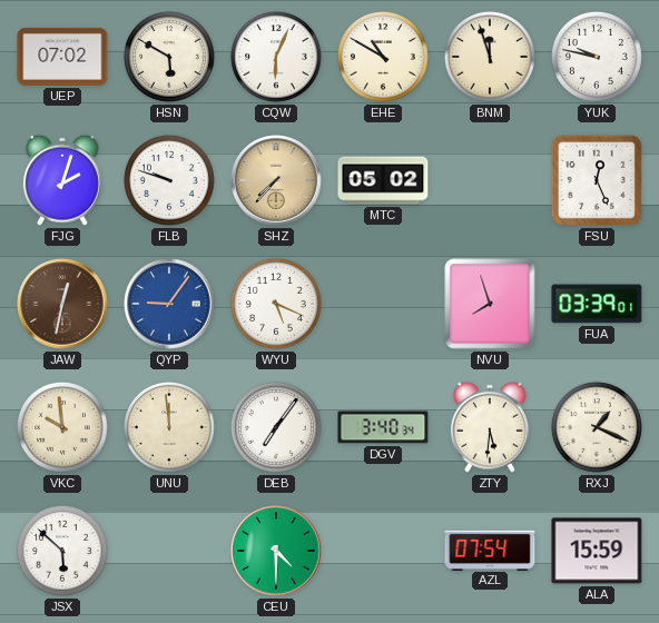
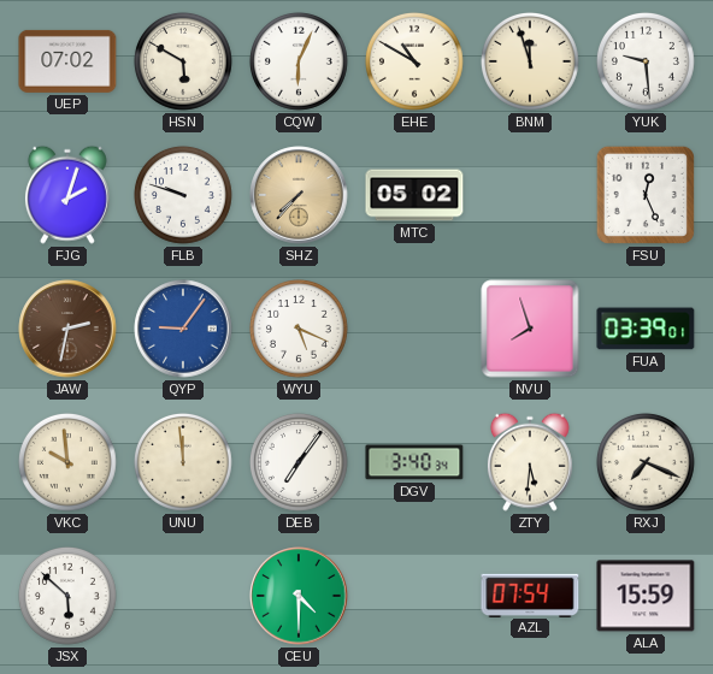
YUK: 9:47 -> 9:29
JAW: 12:32 -> 2:32
RXJ: 1:19 -> 7:19
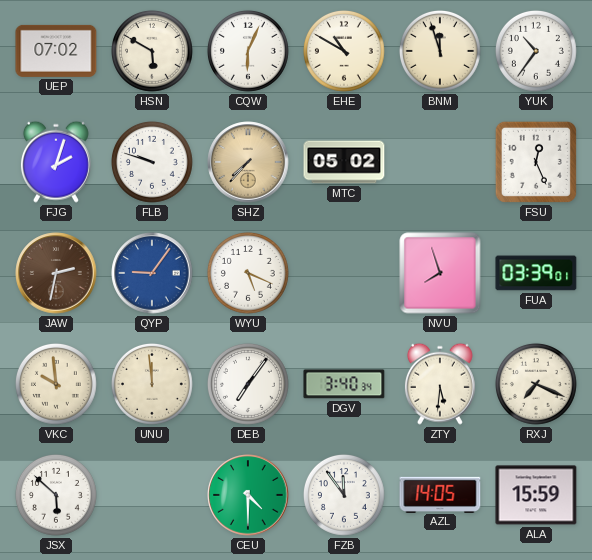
YUK: 9:29 -> 10:36
FZB: none -> 11:54
AZL: 07:54 -> 14:05
